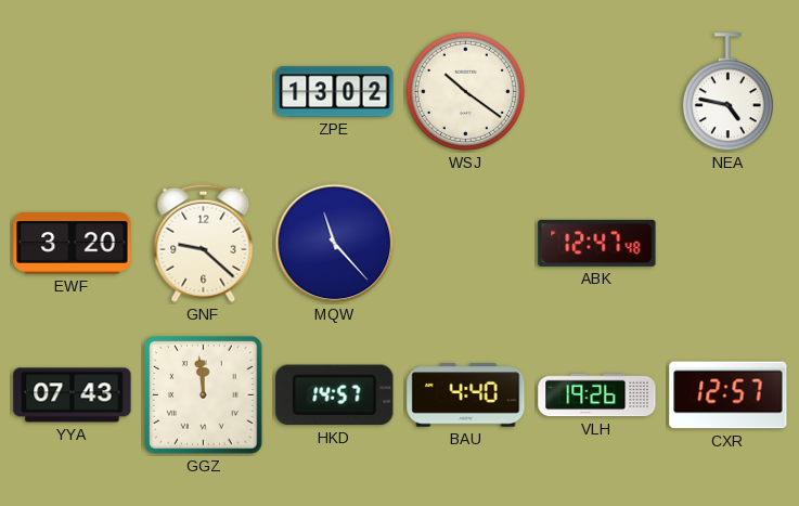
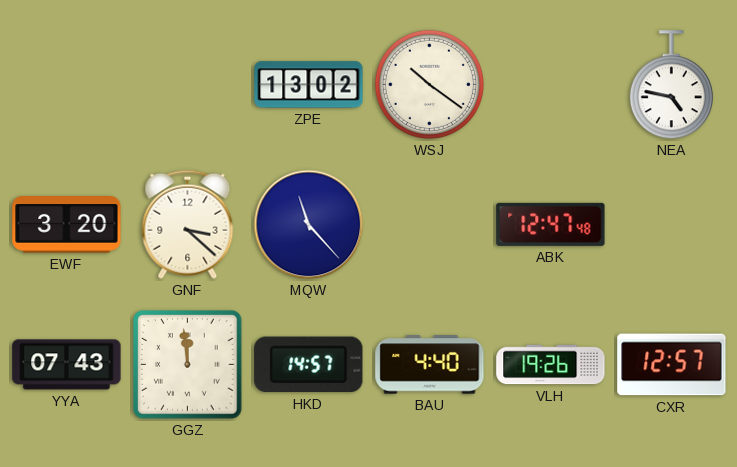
GNF: 9:22 -> 3:22
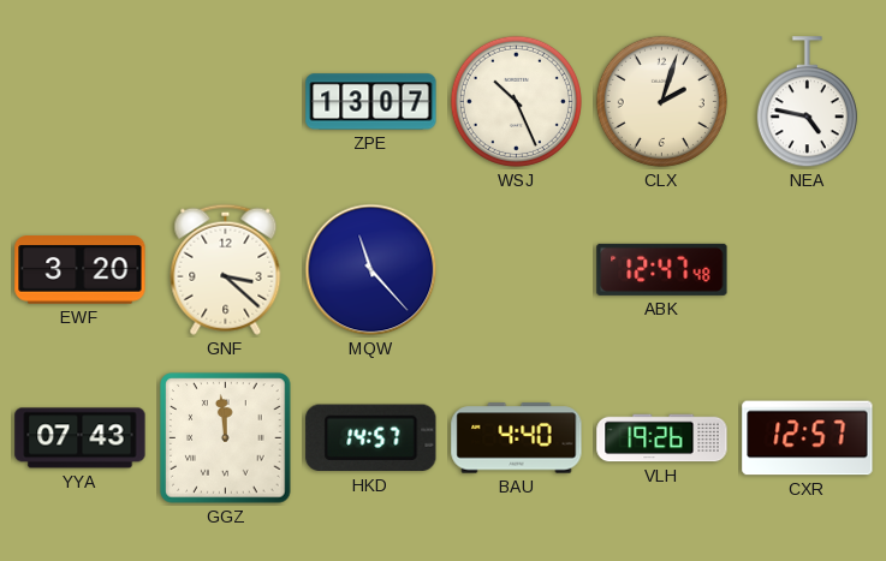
ZPE: 13:02 -> 13:07
WSJ: 10:21 -> 10:26
CLX: none -> 2:03
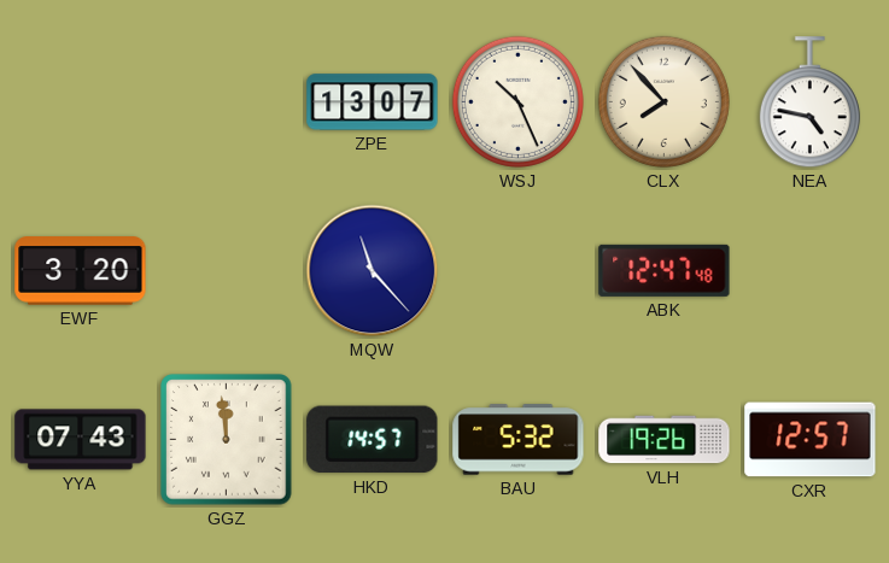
CLX: 2:03 -> 7:53
GNF: 3:22 -> none
BAU: 4:40 -> 5:32
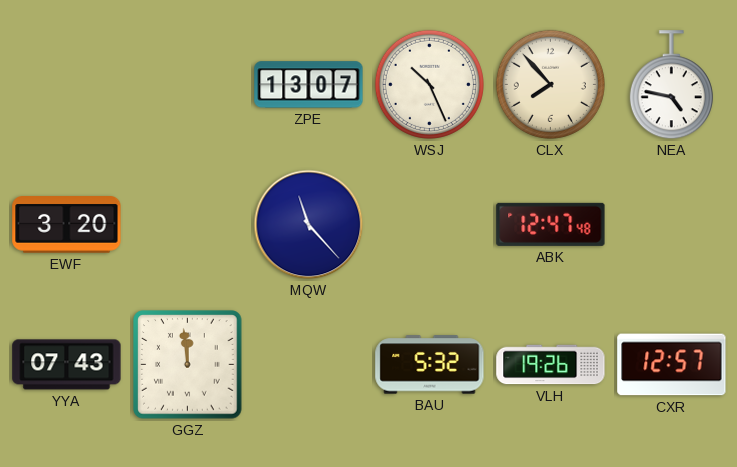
HKD: 14:57 -> none
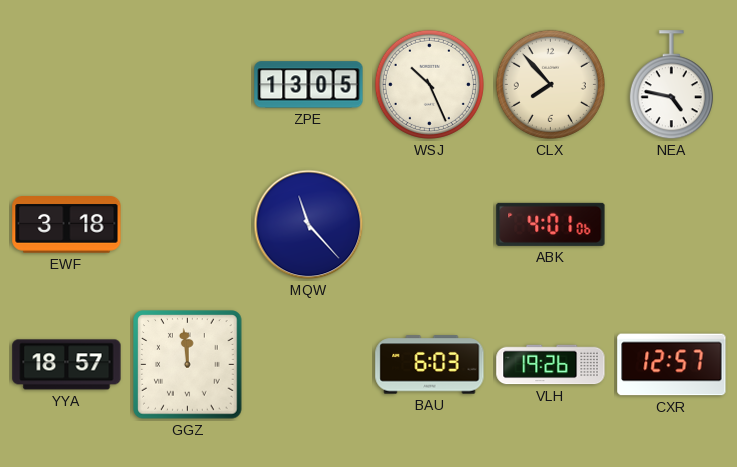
ZPE: 13:07 -> 13:05
EWF: 3:20 -> 3:18
ABK: 12:47 -> 4:01
YYA: 07:43 -> 18:57
BAU: 5:32 -> 6:03
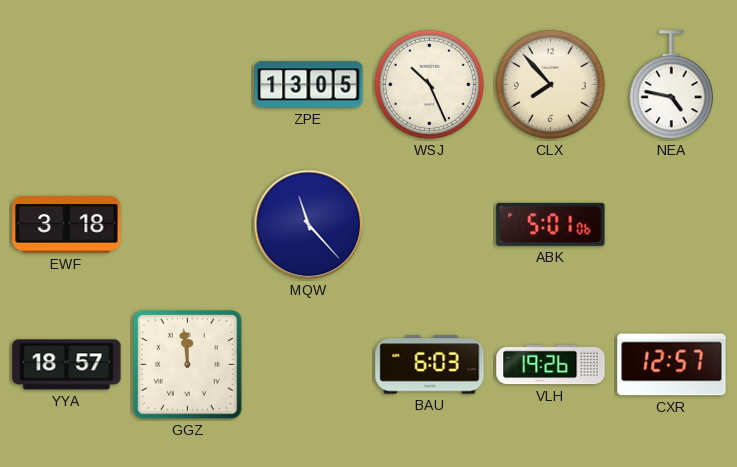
ABK: 4:01 -> 5:01
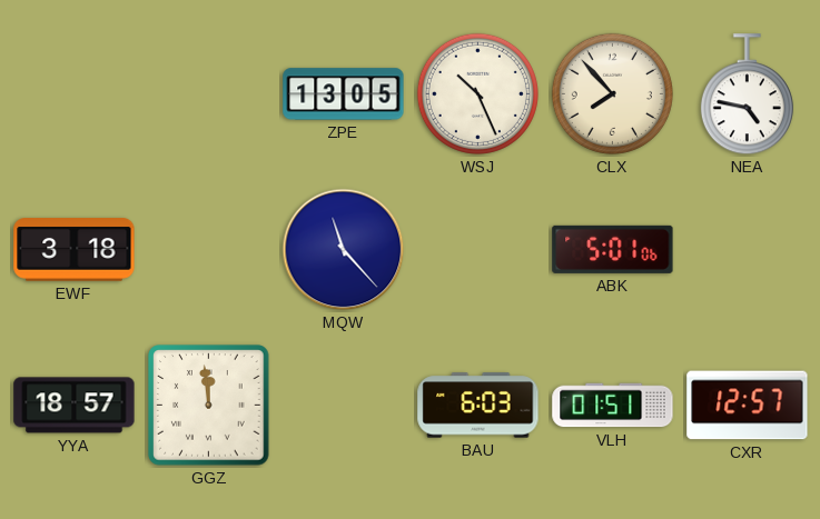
VLH: 19:26 -> 01:51
